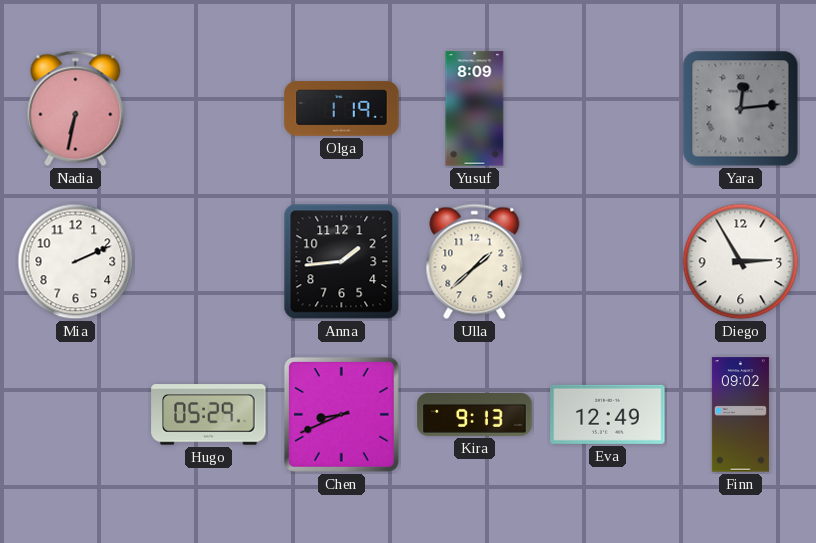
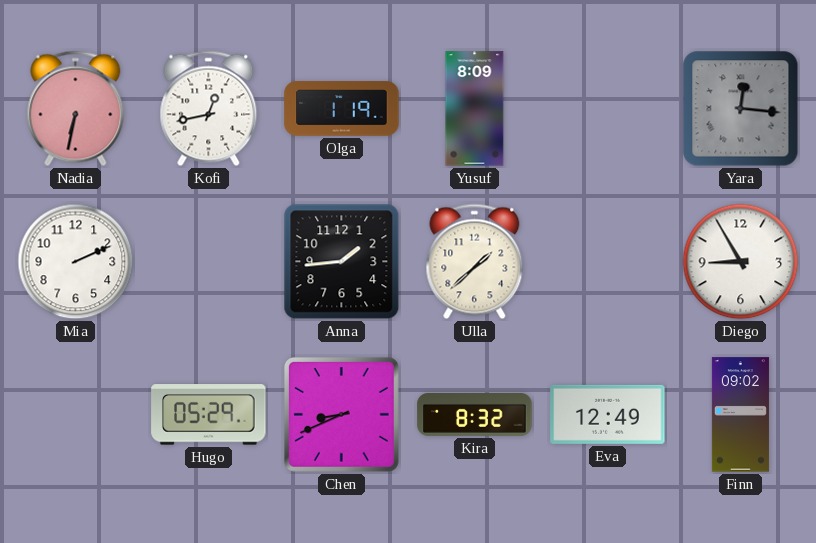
Kofi: none -> 12:43
Yara: 12:14 -> 12:16
Diego: 2:55 -> 8:55
Kira: 9:13 -> 8:32
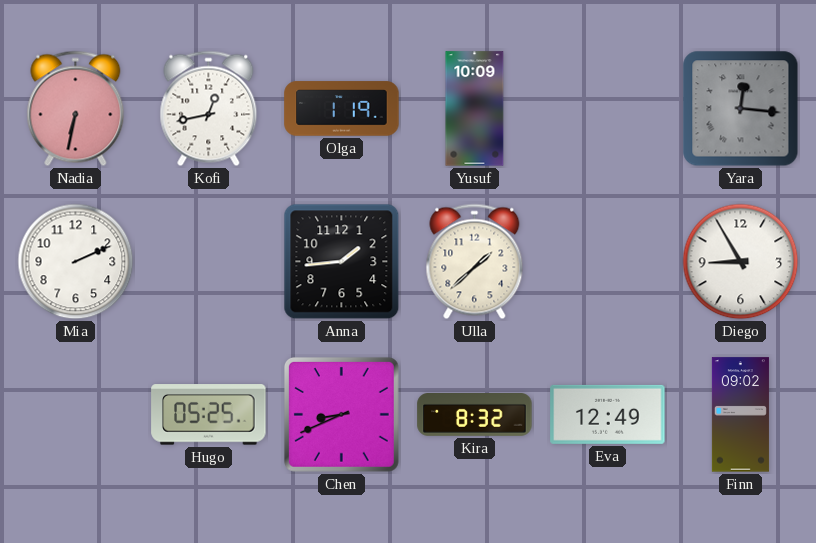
Yusuf: 8:09 -> 10:09
Hugo: 05:29 -> 05:25
